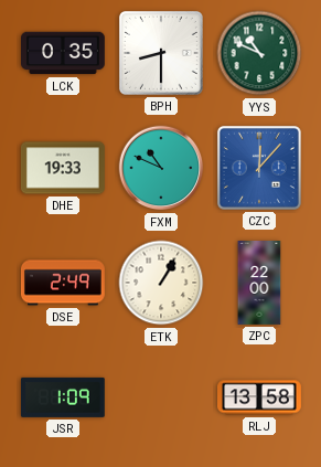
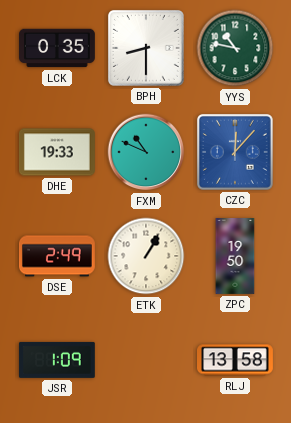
YYS: 10:49 -> 10:47
ZPC: 22:00 -> 19:50
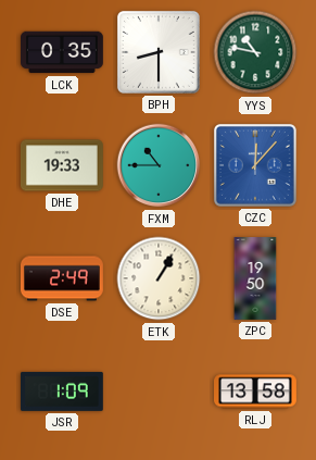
FXM: 10:49 -> 10:45
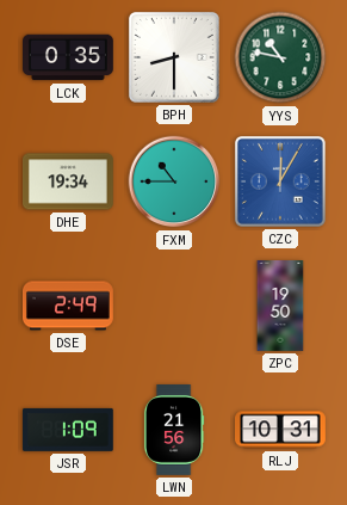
DHE: 19:33 -> 19:34
CZC: 12:07 -> 12:05
ETK: 1:05 -> none
LWN: none -> 21:56
RLJ: 13:58 -> 10:31
